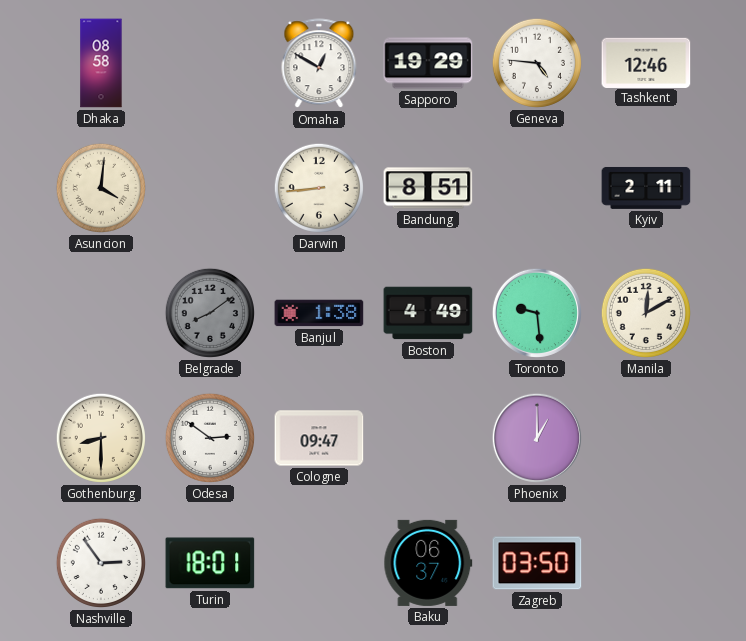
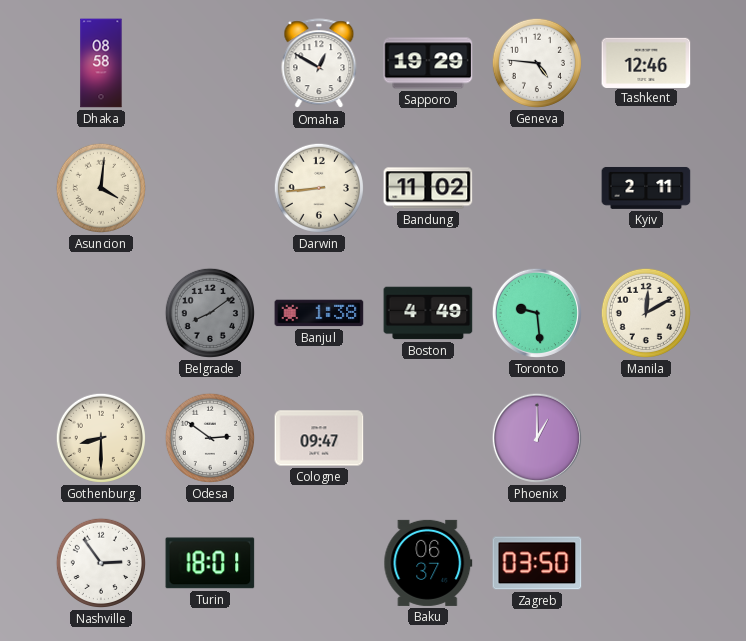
Bandung: 8:51 -> 11:02
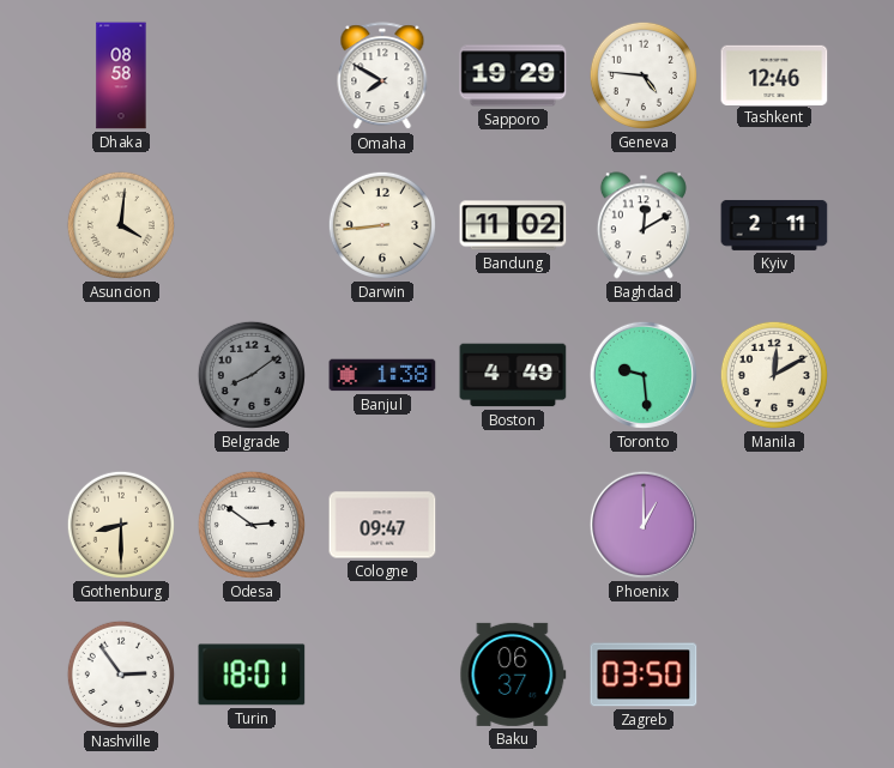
Omaha: 12:50 -> 7:50
Baghdad: none -> 12:10
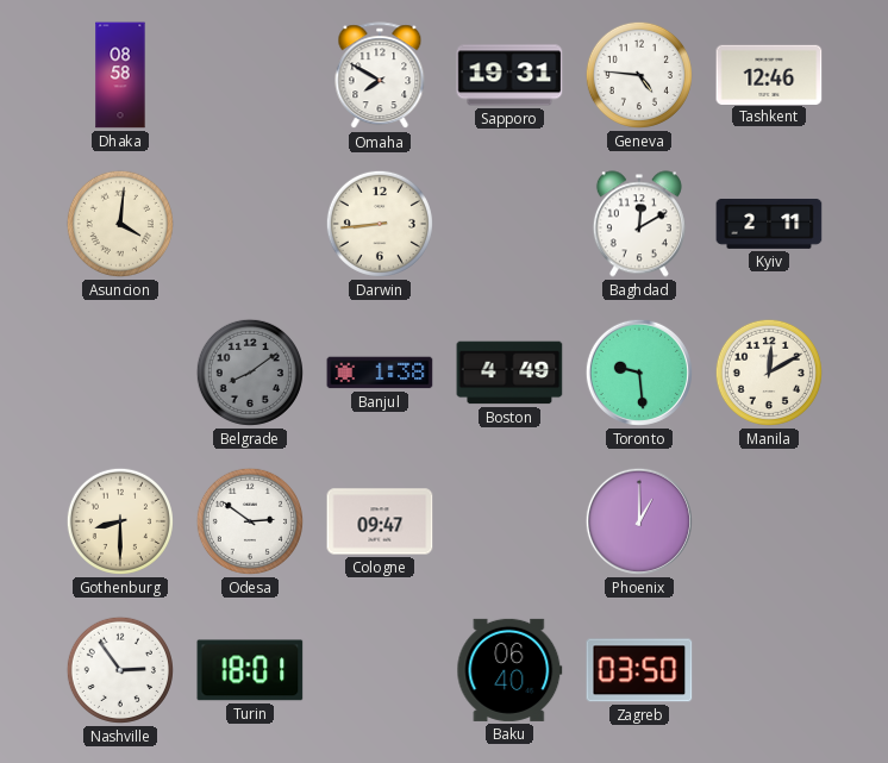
Sapporo: 19:29 -> 19:31
Bandung: 11:02 -> none
Baku: 06:37 -> 06:40
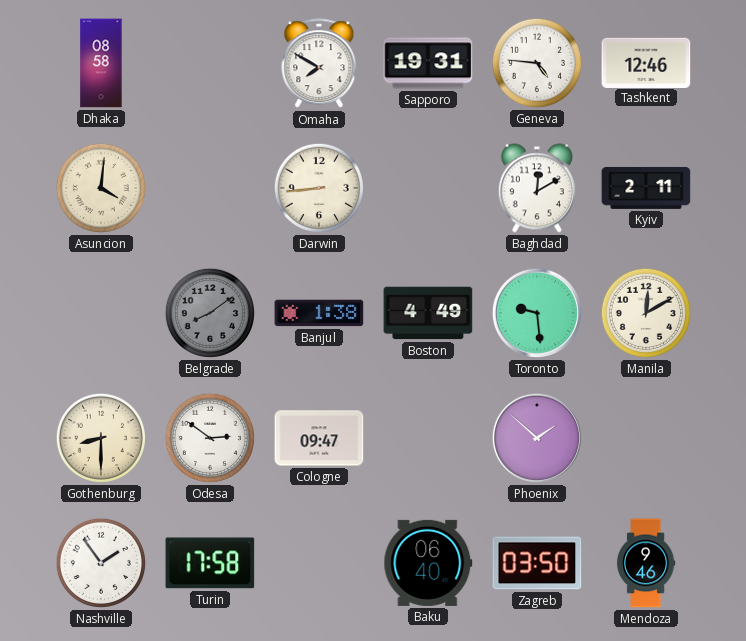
Phoenix: 1:00 -> 1:52
Nashville: 2:54 -> 1:54
Turin: 18:01 -> 17:58
Mendoza: none -> 9:46
